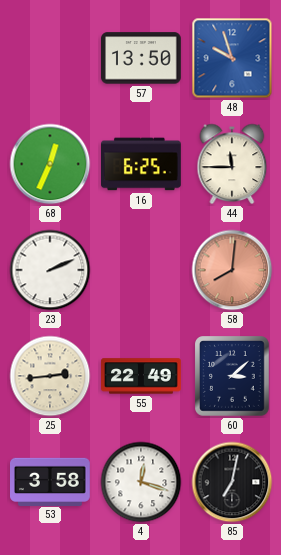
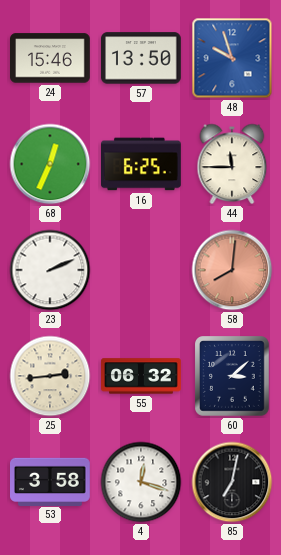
24: none -> 15:46
55: 22:49 -> 06:32
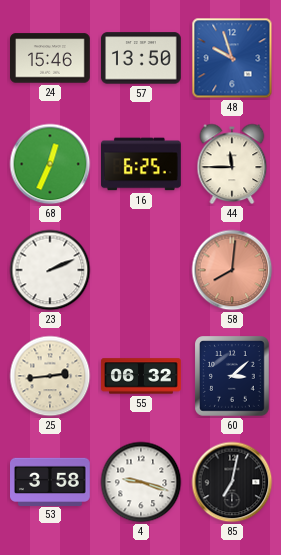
4: 12:18 -> 9:18
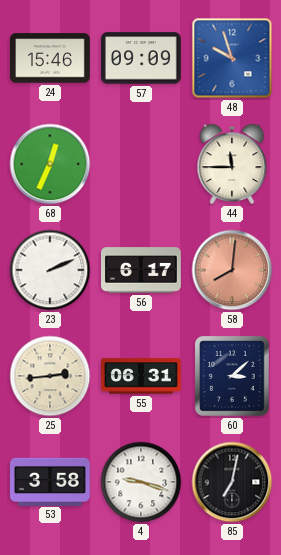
57: 13:50 -> 09:09
16: 6:25 -> none
56: none -> 6:17
55: 06:32 -> 06:31
